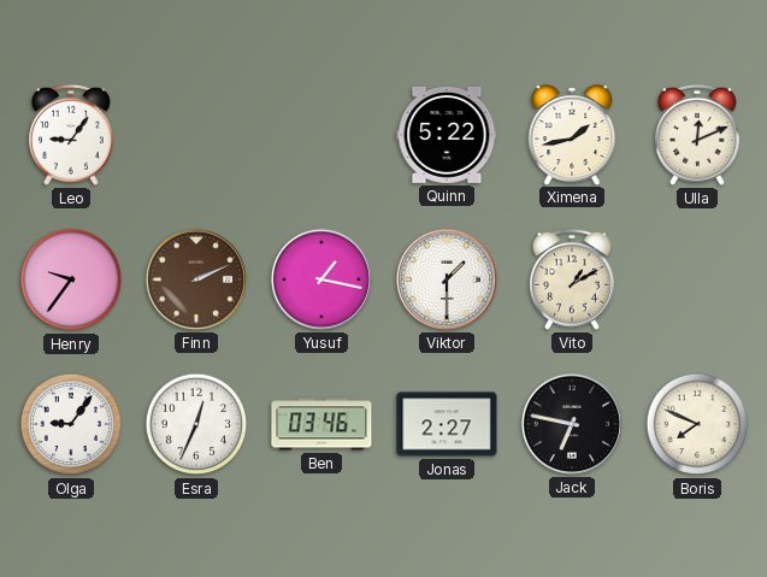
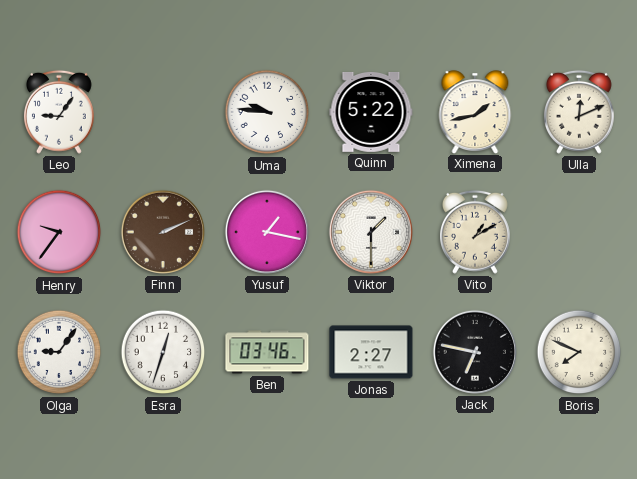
Uma: none -> 9:46
Esra: 12:34 -> 12:33
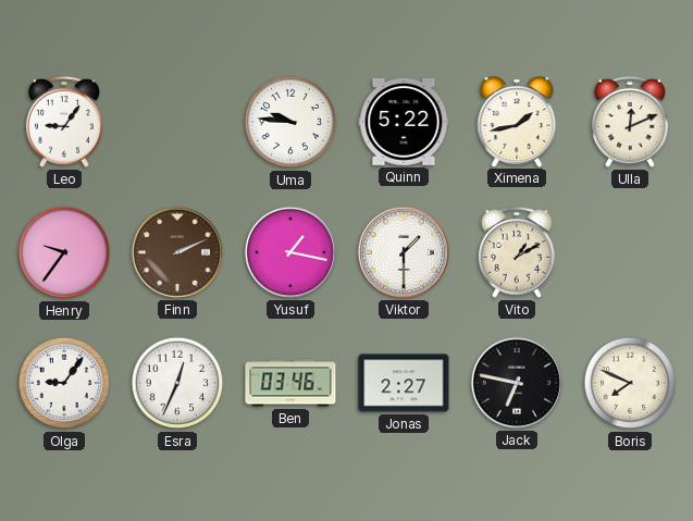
Esra: 12:33 -> 12:34
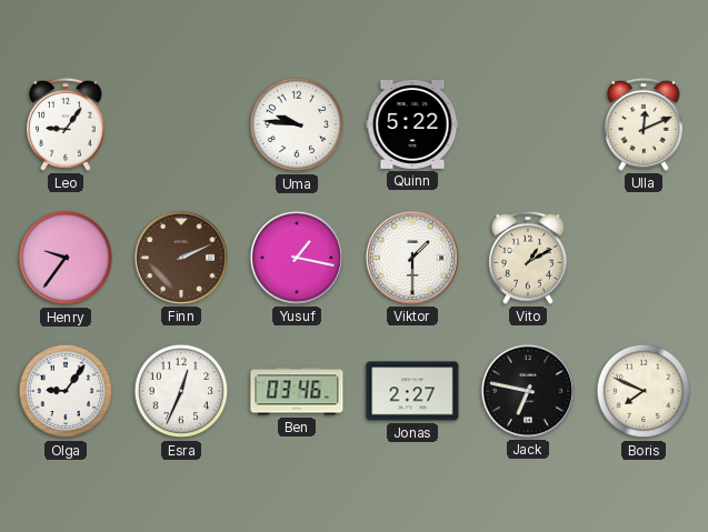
Ximena: 1:43 -> none
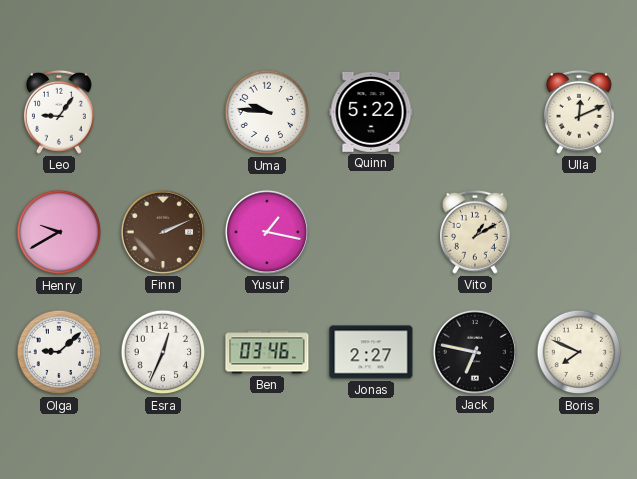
Henry: 9:36 -> 9:40
Viktor: 1:30 -> none
Olga: 9:06 -> 9:08
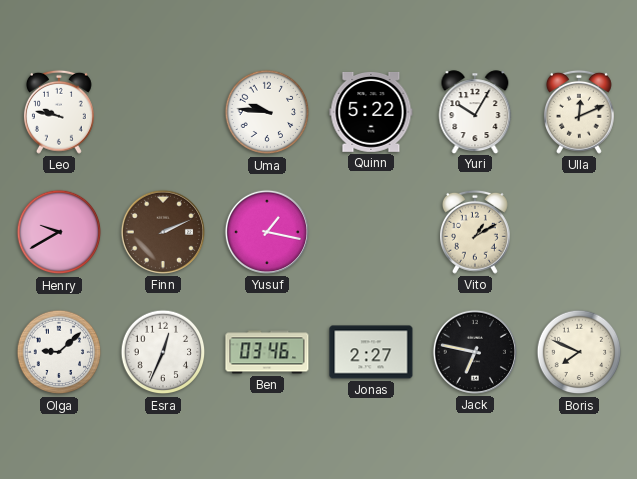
Leo: 9:06 -> 9:47
Yuri: none -> 10:05
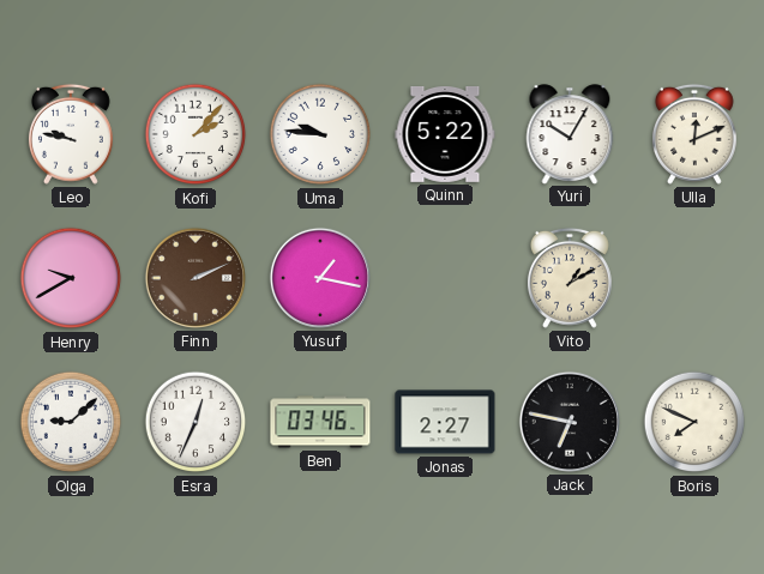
Kofi: none -> 2:07
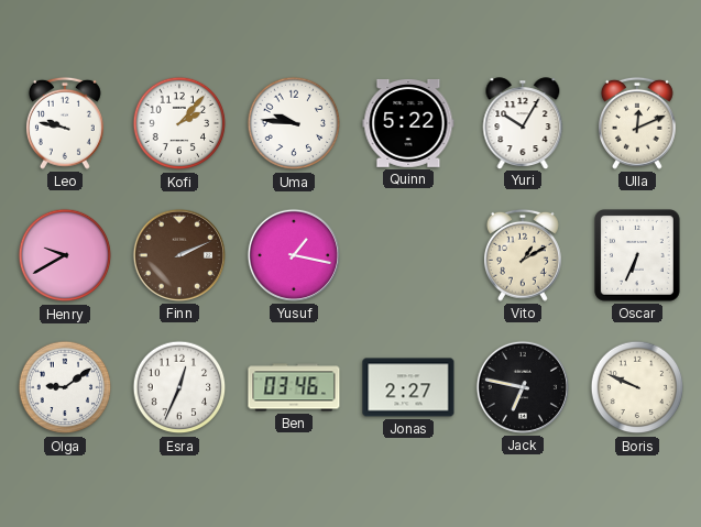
Oscar: none -> 6:34
Olga: 9:08 -> 9:09
Boris: 7:49 -> 9:49
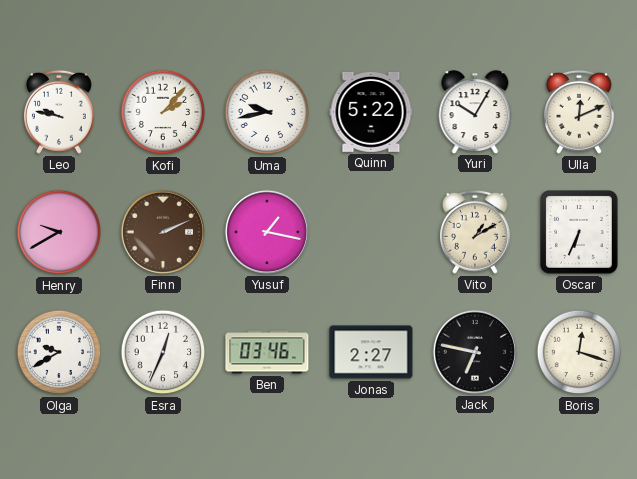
Uma: 9:46 -> 9:43
Olga: 9:09 -> 9:40
Boris: 9:49 -> 12:18
